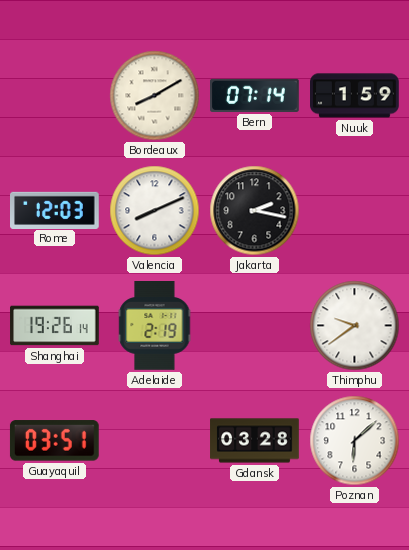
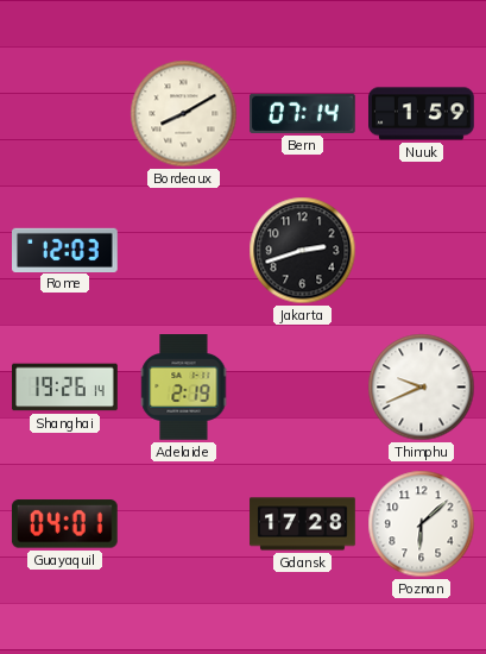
Valencia: 8:11 -> none
Jakarta: 2:17 -> 2:42
Thimphu: 9:39 -> 9:41
Guayaquil: 03:51 -> 04:01
Gdansk: 03:28 -> 17:28
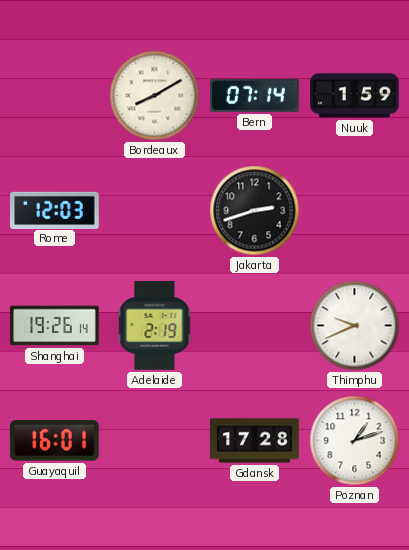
Guayaquil: 04:01 -> 16:01
Poznan: 6:08 -> 1:12
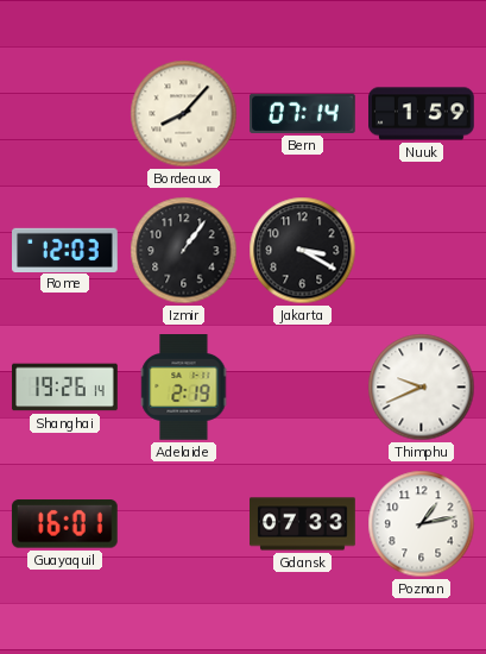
Bordeaux: 8:10 -> 8:07
Izmir: none -> 1:06
Jakarta: 2:42 -> 3:20
Gdansk: 17:28 -> 07:33
Poznan: 1:12 -> 1:13
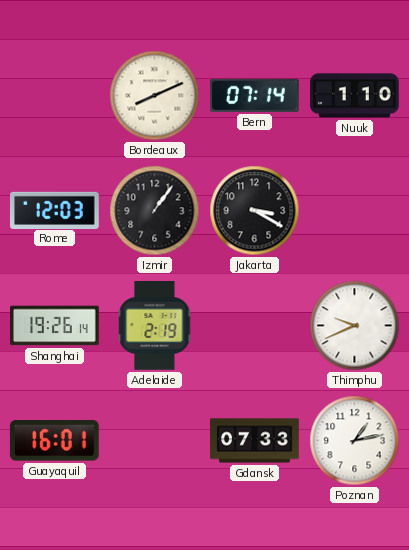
Bordeaux: 8:07 -> 8:11
Nuuk: 1:59 -> 1:10
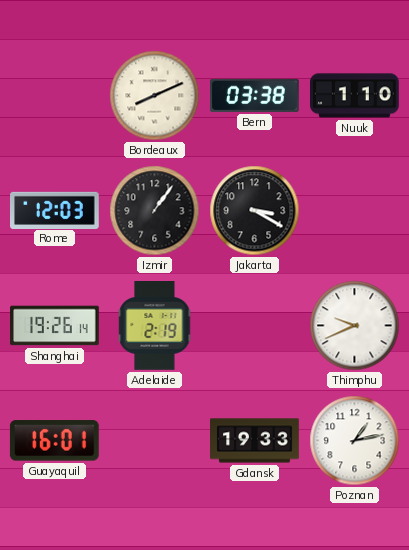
Bern: 07:14 -> 03:38
Gdansk: 07:33 -> 19:33
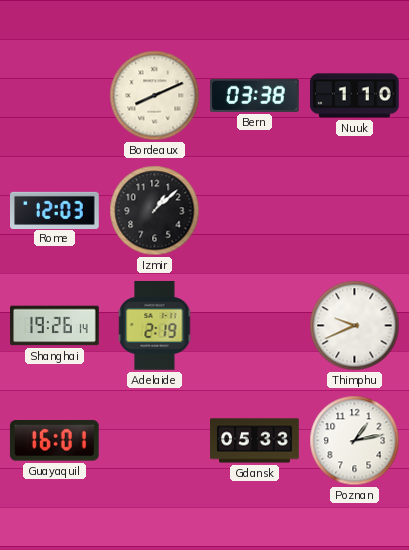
Izmir: 1:06 -> 1:08
Jakarta: 3:20 -> none
Gdansk: 19:33 -> 05:33
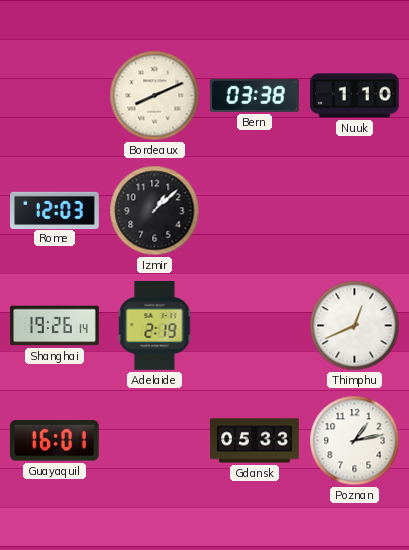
Thimphu: 9:41 -> 12:41
